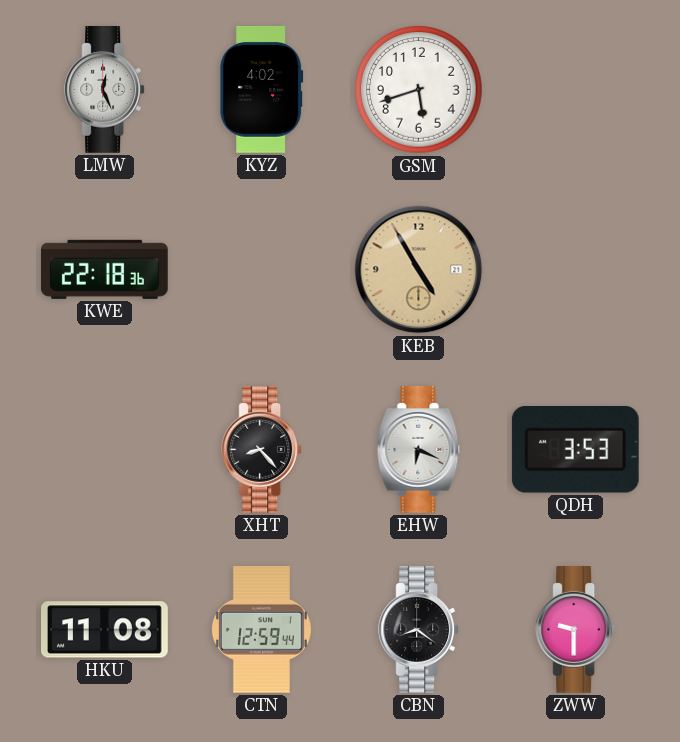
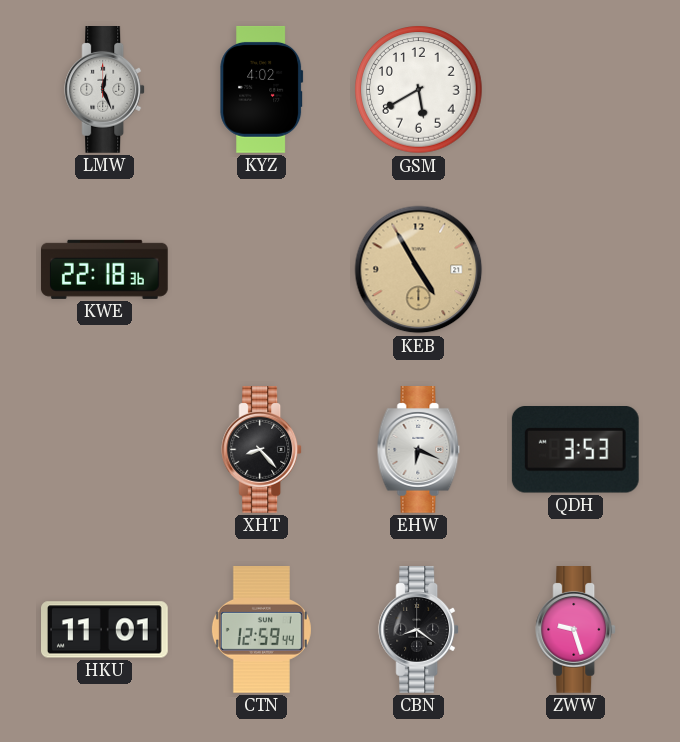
GSM: 5:42 -> 5:40
HKU: 11:08 -> 11:01
ZWW: 9:30 -> 9:27
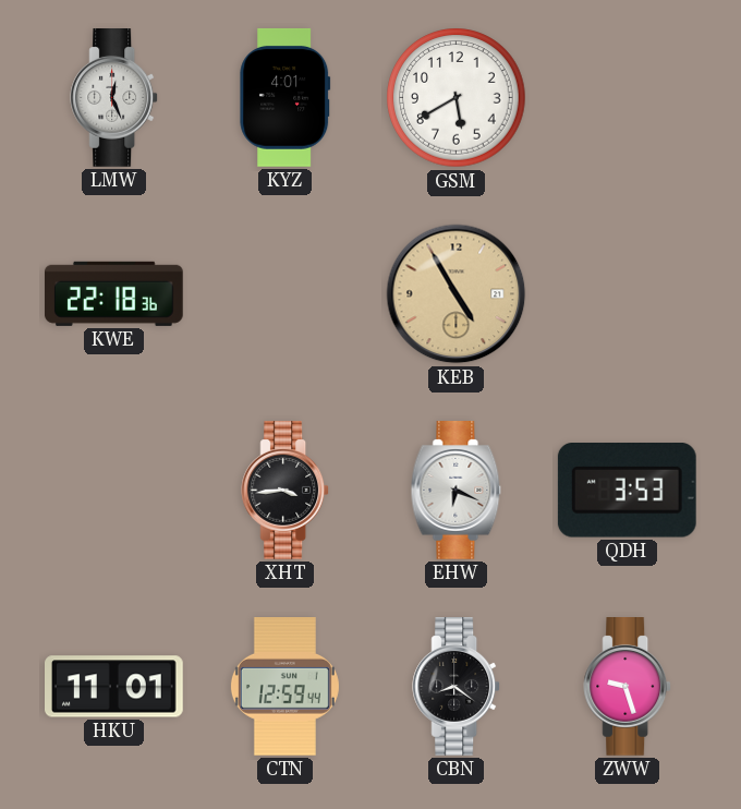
KYZ: 4:02 -> 4:01
XHT: 8:23 -> 3:44
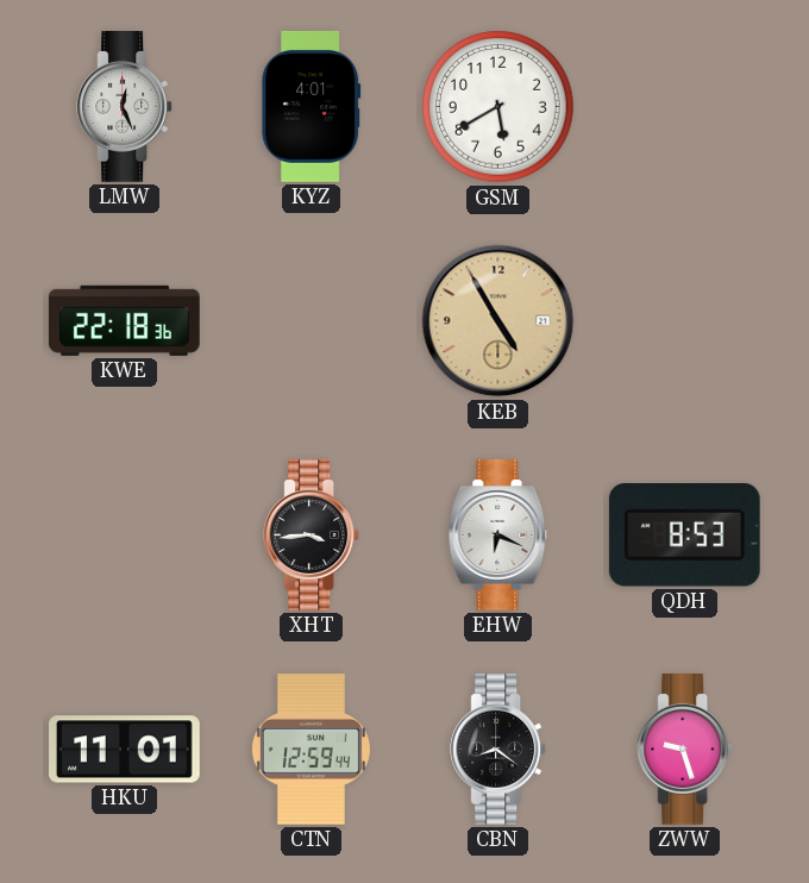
QDH: 3:53 -> 8:53
